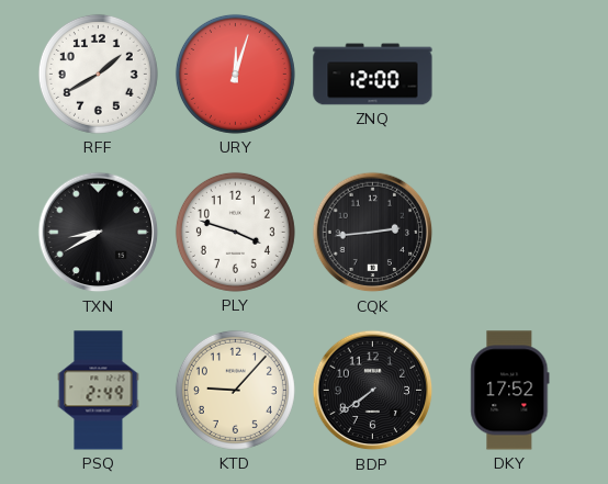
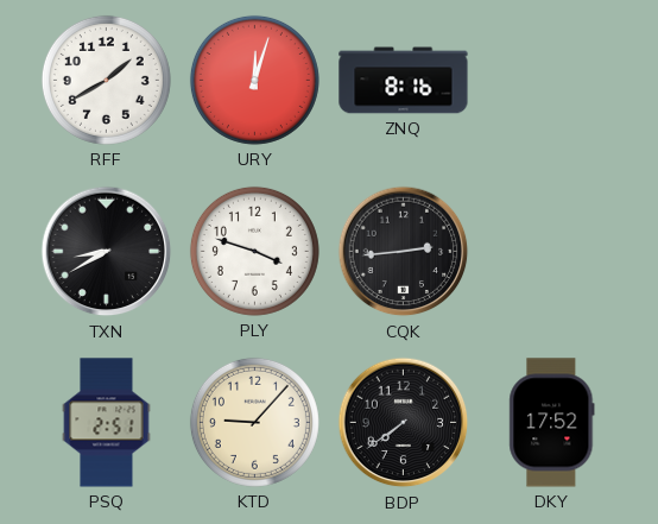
ZNQ: 12:00 -> 8:16
PSQ: 2:49 -> 2:51
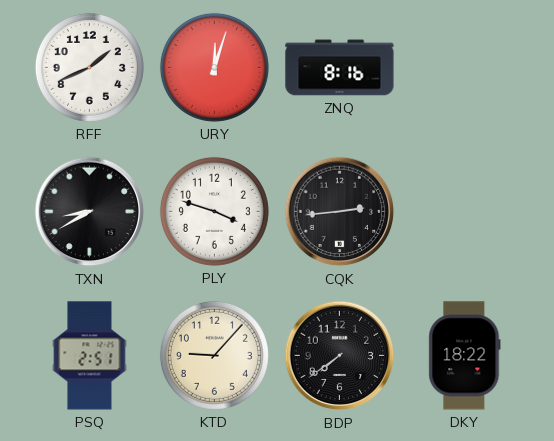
RFF: 1:40 -> 1:41
DKY: 17:52 -> 18:22
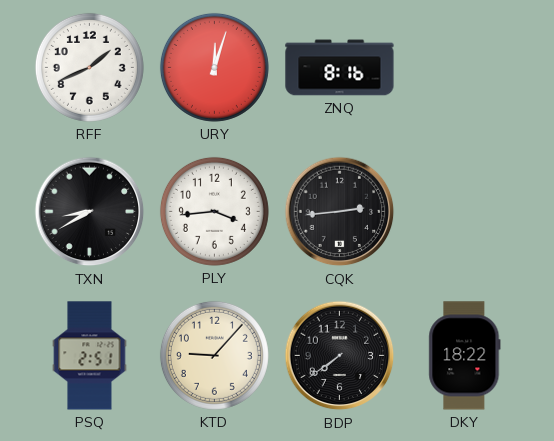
PLY: 3:48 -> 3:44
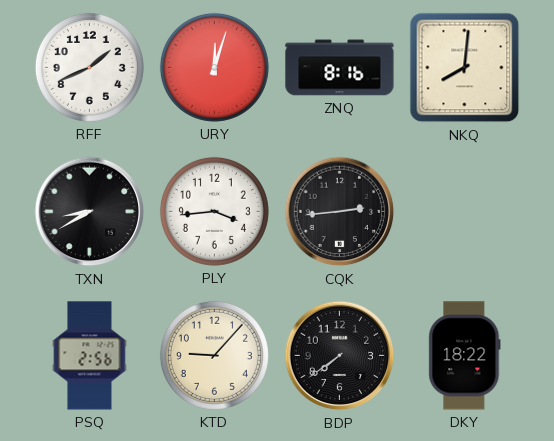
NKQ: none -> 8:01
PSQ: 2:51 -> 2:56
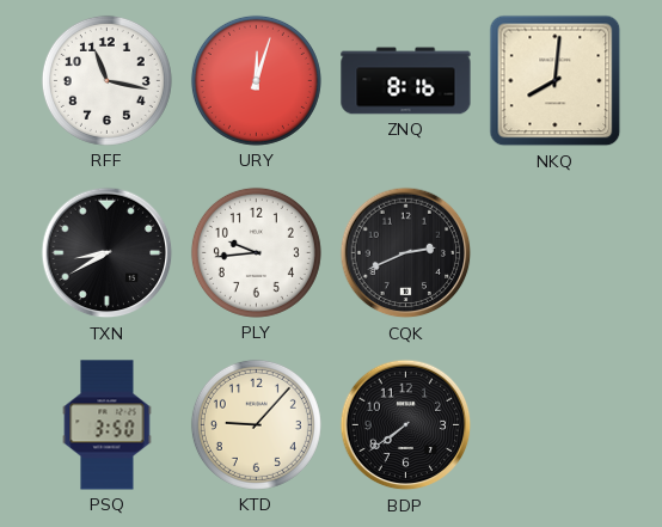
RFF: 1:41 -> 11:17
PLY: 3:44 -> 9:44
CQK: 2:44 -> 2:41
PSQ: 2:56 -> 3:50
DKY: 18:22 -> none
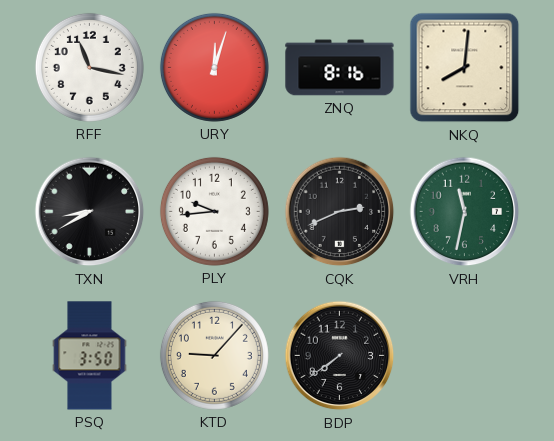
VRH: none -> 11:32
